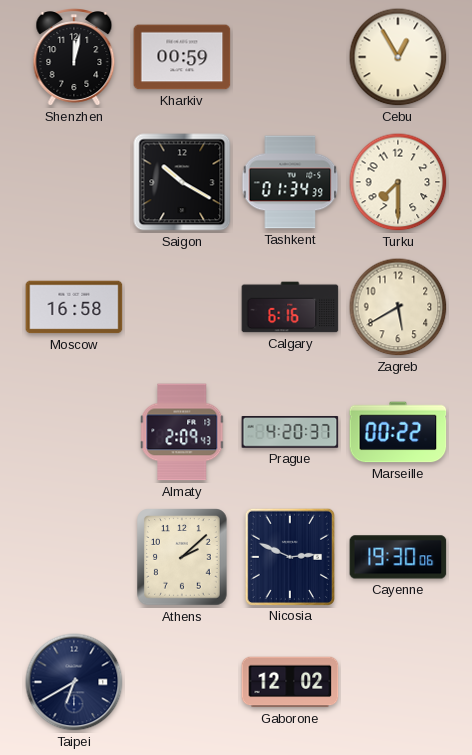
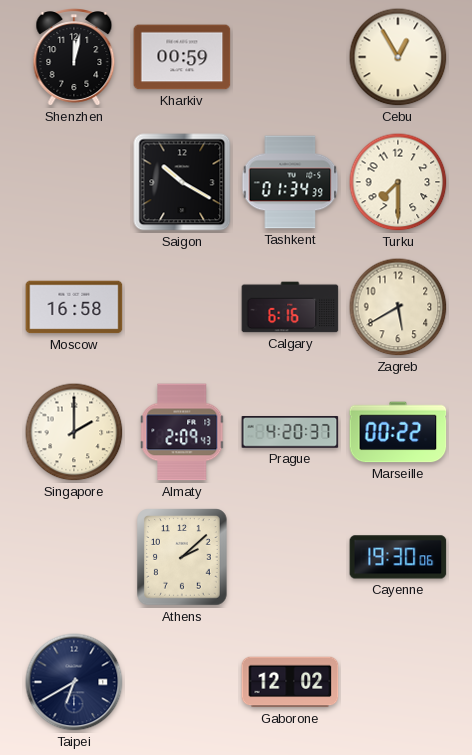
Singapore: none -> 2:00
Nicosia: 2:49 -> none
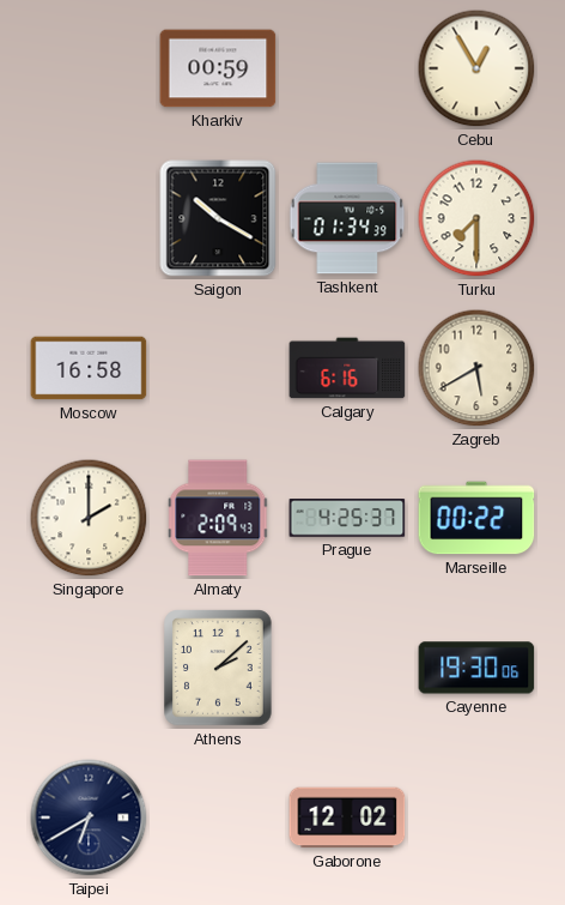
Shenzhen: 12:02 -> none
Prague: 4:20 -> 4:25
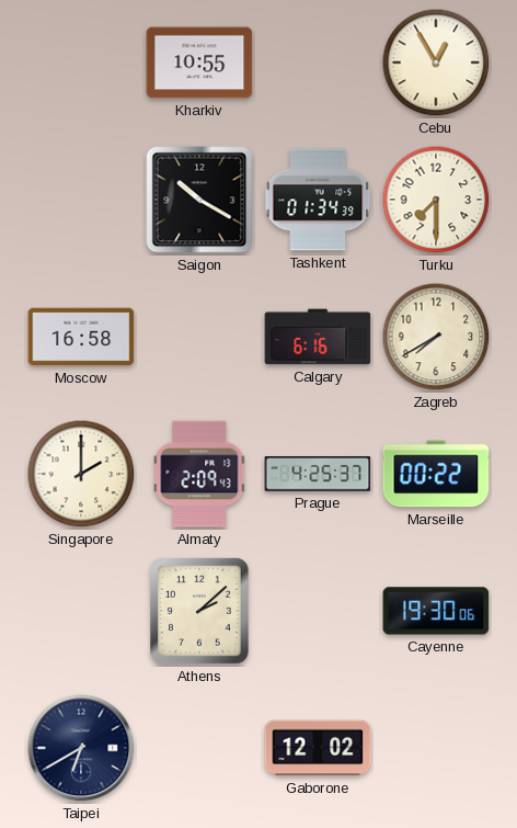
Kharkiv: 00:59 -> 10:55
Zagreb: 5:40 -> 7:40
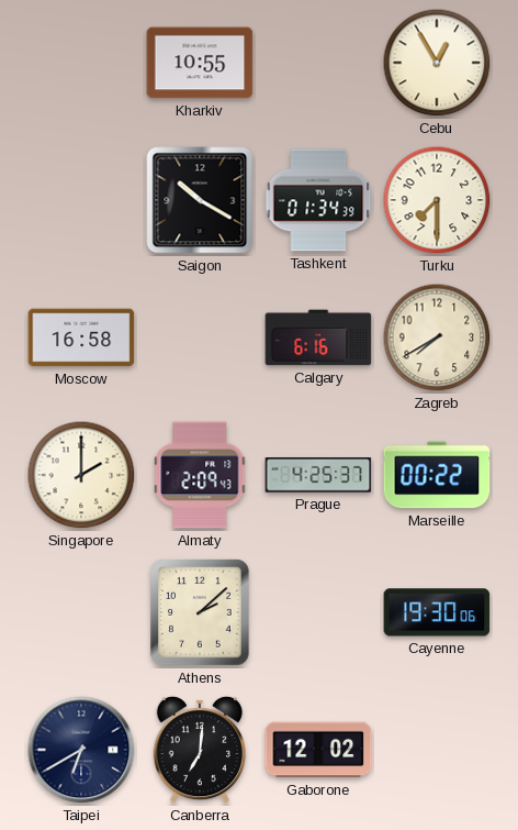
Canberra: none -> 7:01
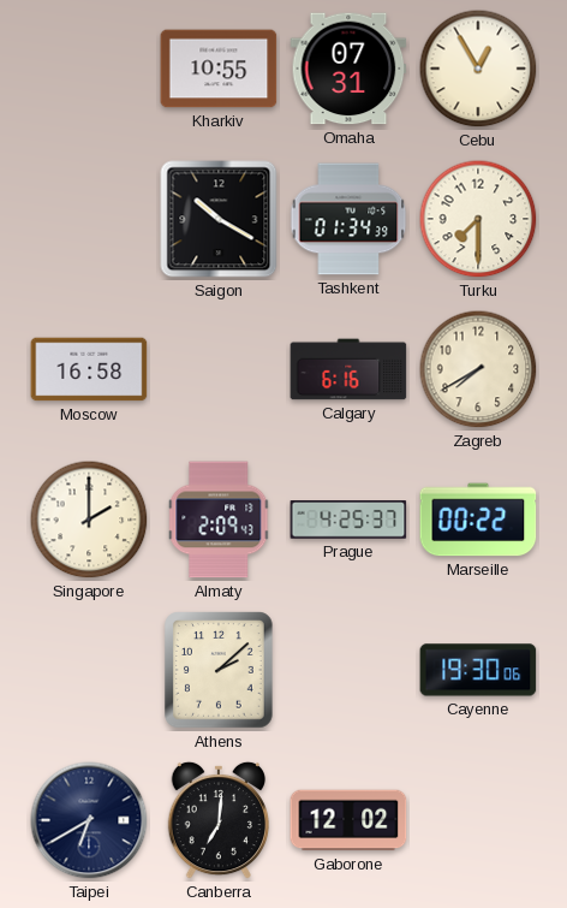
Omaha: none -> 07:31
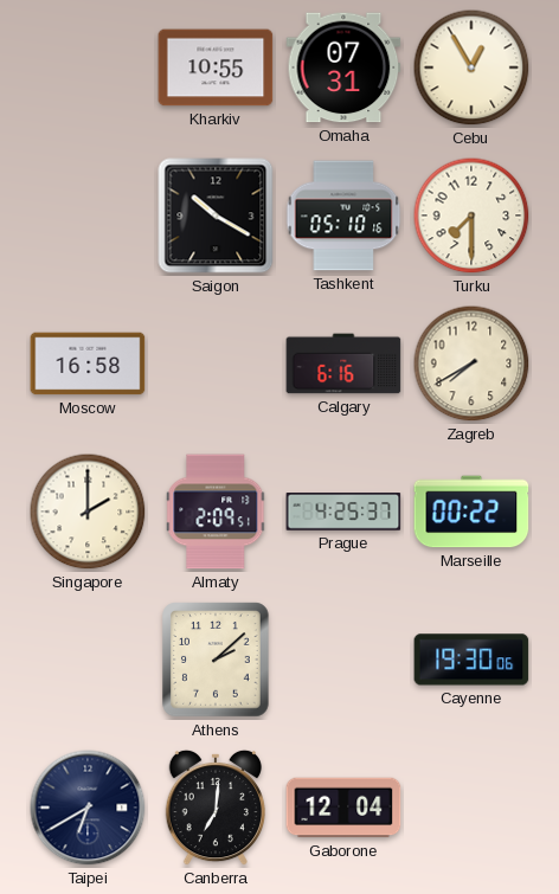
Tashkent: 01:34 -> 05:10
Almaty: 2:09:43 -> 2:09:51
Gaborone: 12:02 -> 12:04
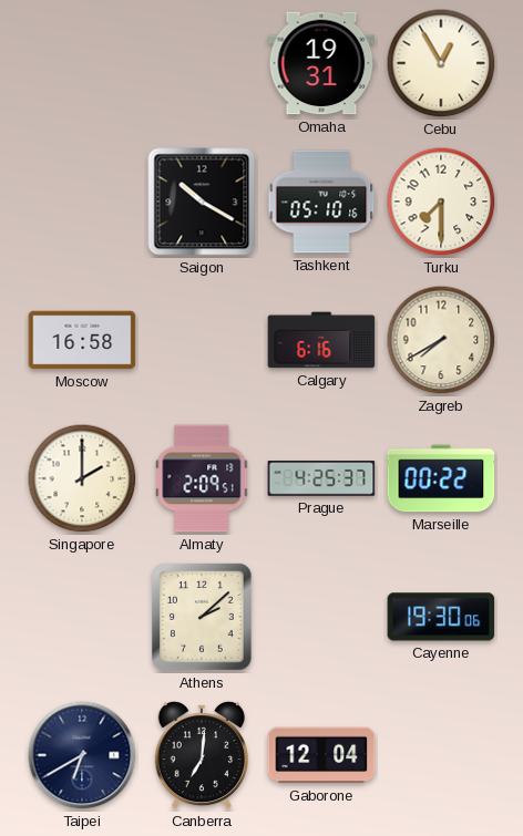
Kharkiv: 10:55 -> none
Omaha: 07:31 -> 19:31
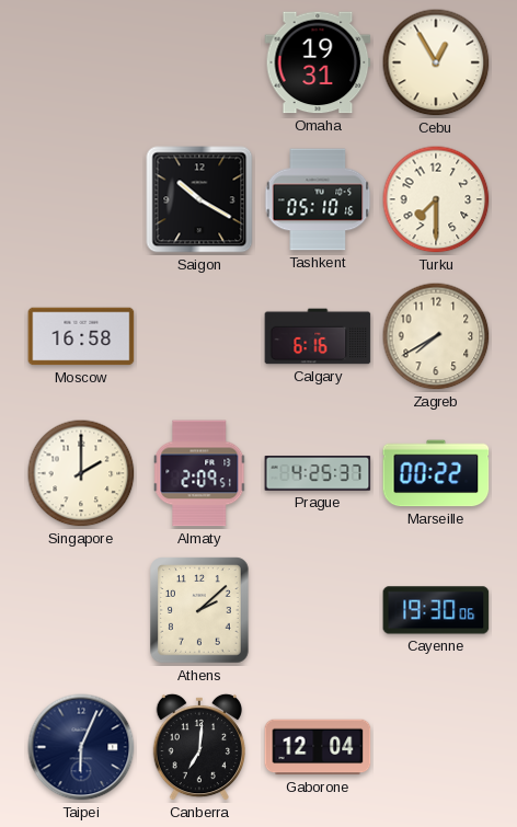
Taipei: 6:40 -> 6:04
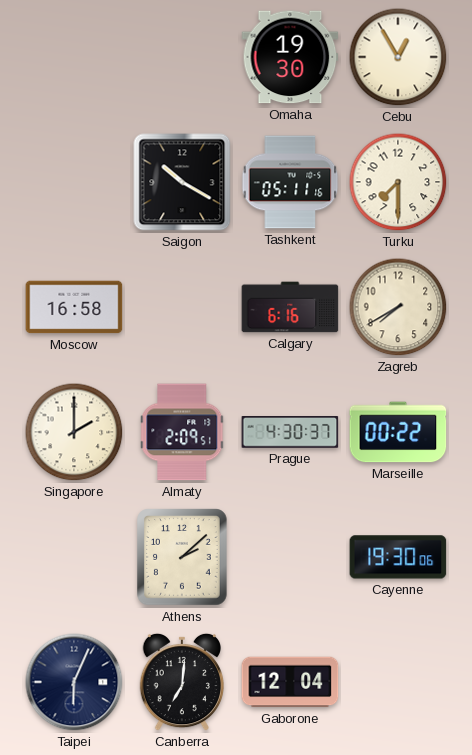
Omaha: 19:31 -> 19:30
Tashkent: 05:10 -> 05:11
Prague: 4:25 -> 4:30
